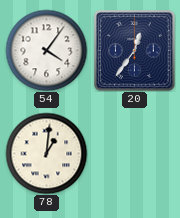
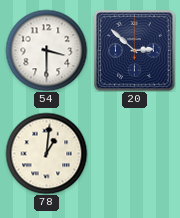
54: 4:06 -> 3:30
20: 12:36 -> 2:52
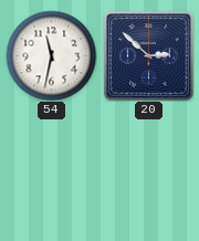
54: 3:30 -> 11:32
78: 1:01 -> none
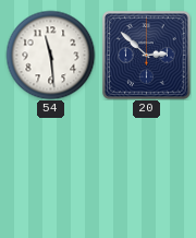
54: 11:32 -> 11:29
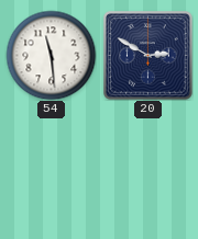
20: 2:52 -> 2:50
